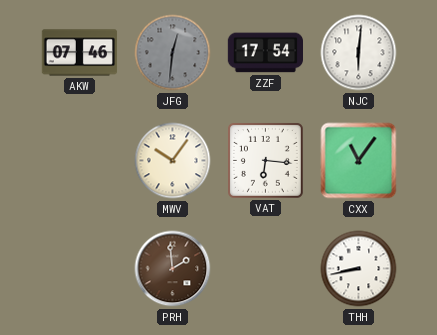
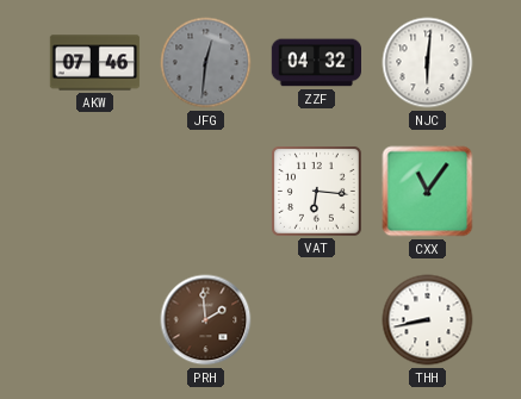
ZZF: 17:54 -> 04:32
MWV: 10:06 -> none
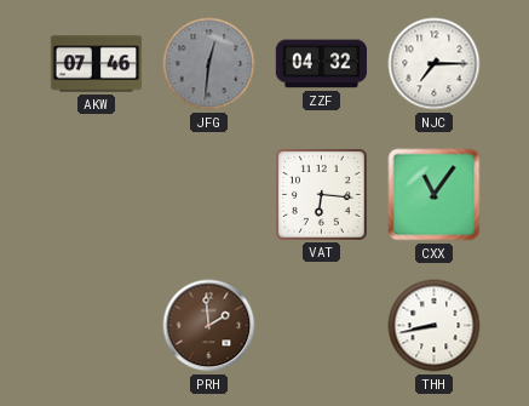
NJC: 6:01 -> 7:15
